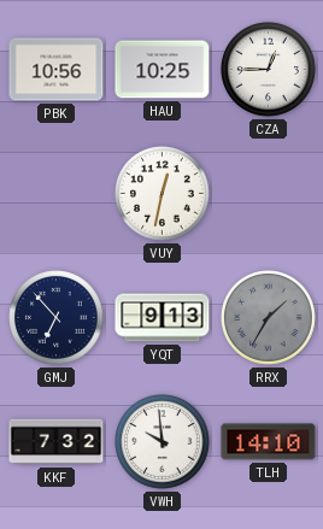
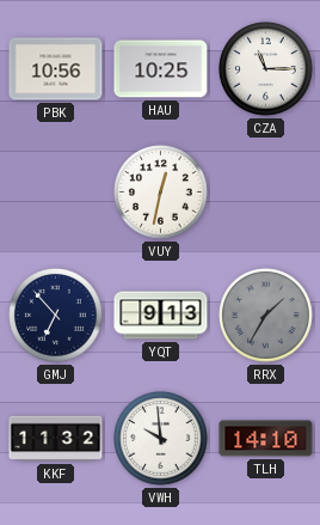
CZA: 12:45 -> 11:15
KKF: 7:32 -> 11:32
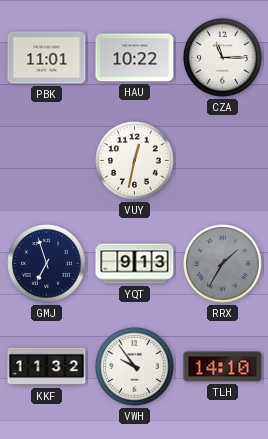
PBK: 10:56 -> 11:01
HAU: 10:25 -> 10:22
GMJ: 6:53 -> 6:57
VWH: 9:59 -> 9:54
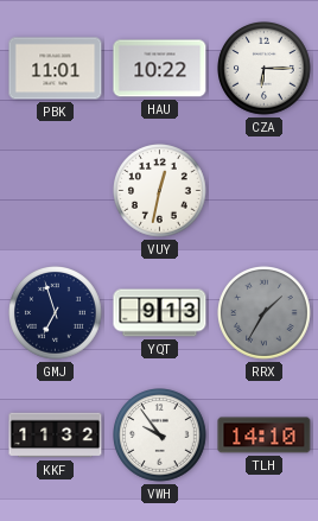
CZA: 11:15 -> 6:15
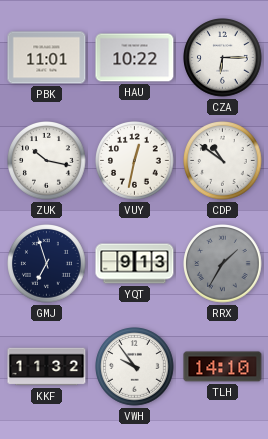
ZUK: none -> 10:17
CDP: none -> 10:51
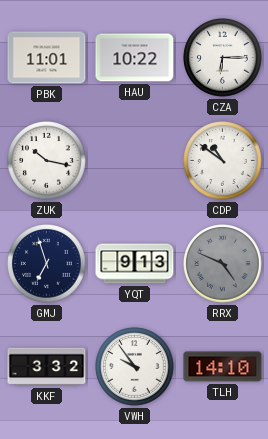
VUY: 12:32 -> none
RRX: 1:35 -> 4:49
KKF: 11:32 -> 3:32
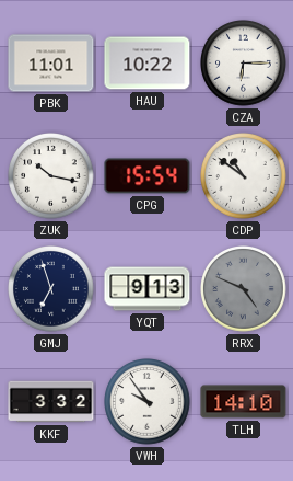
CPG: none -> 15:54
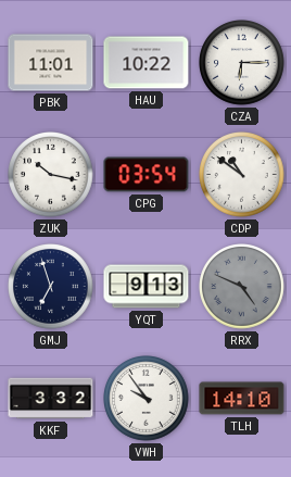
CPG: 15:54 -> 03:54
